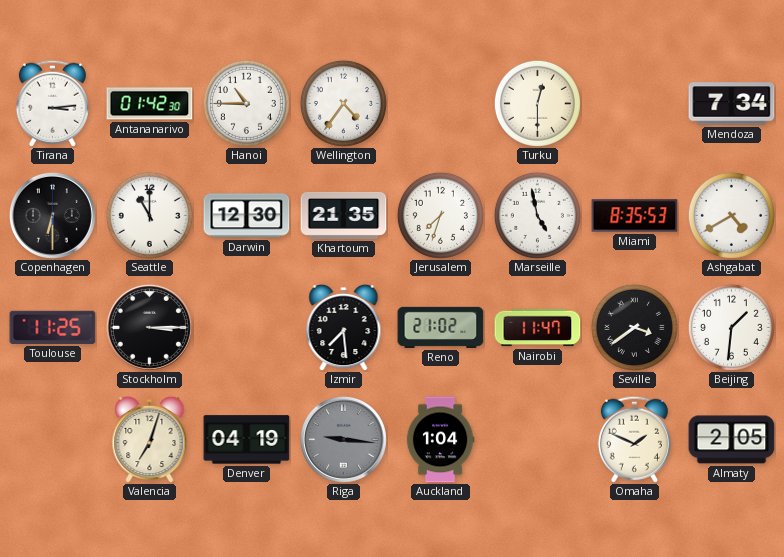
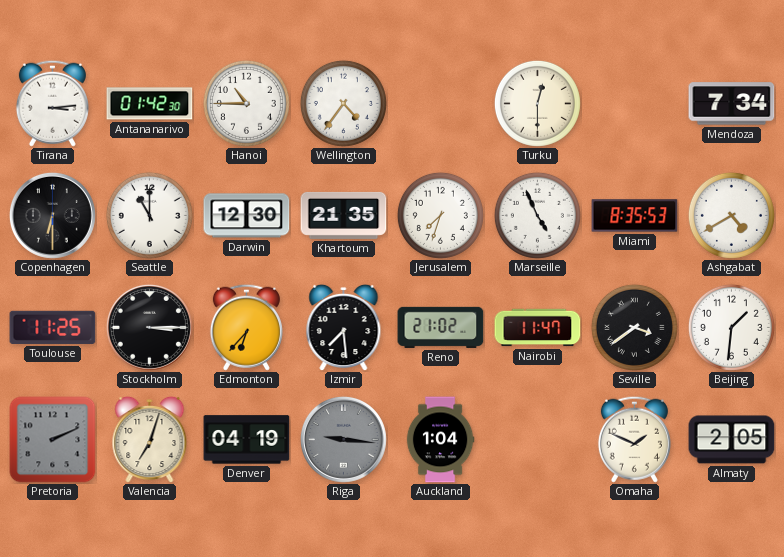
Marseille: 4:58 -> 4:56
Edmonton: none -> 6:37
Pretoria: none -> 2:11
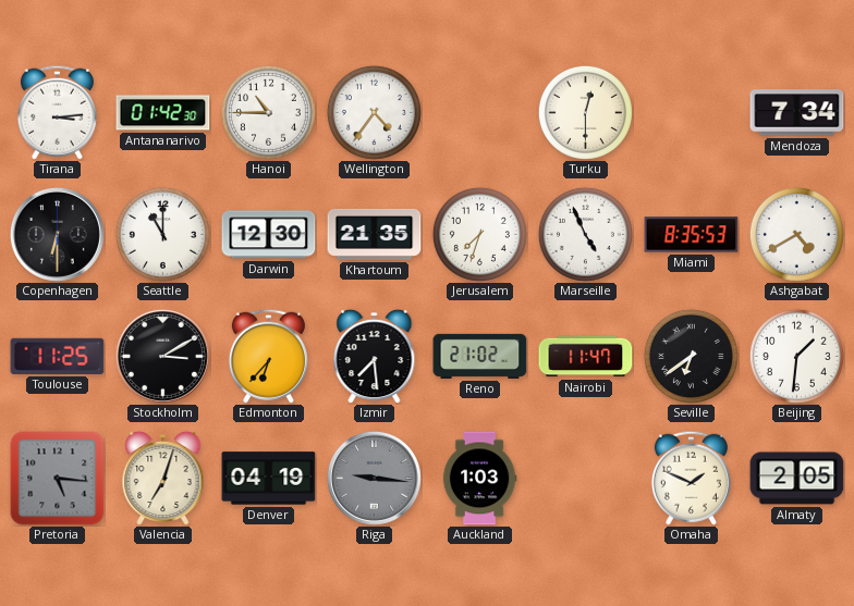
Stockholm: 3:15 -> 3:10
Seville: 3:39 -> 6:39
Pretoria: 2:11 -> 5:16
Auckland: 1:04 -> 1:03
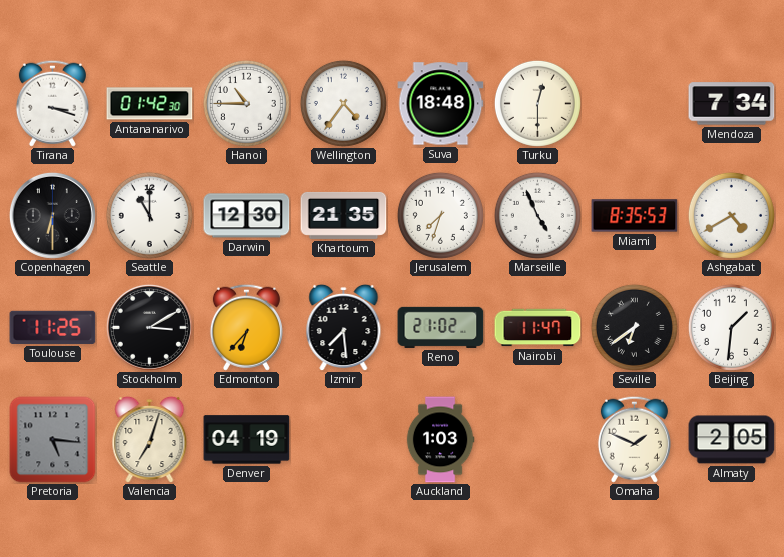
Tirana: 3:14 -> 3:18
Suva: none -> 18:48
Riga: 9:16 -> none
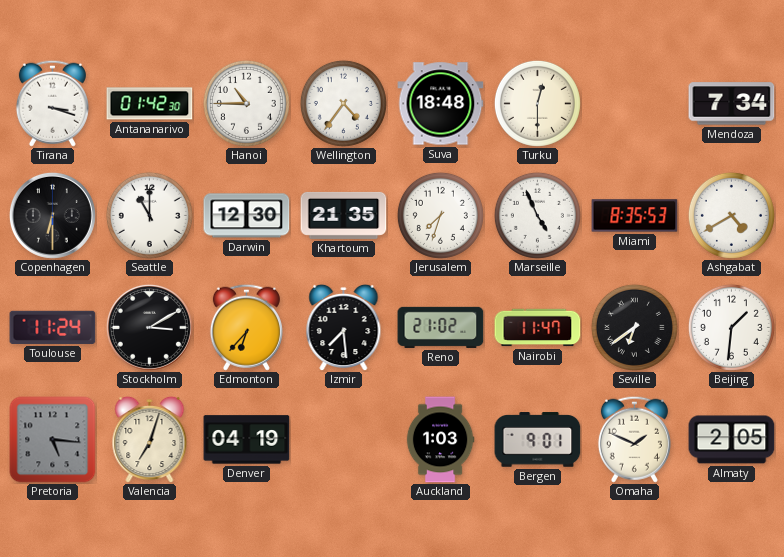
Toulouse: 11:25 -> 11:24
Bergen: none -> 9:01
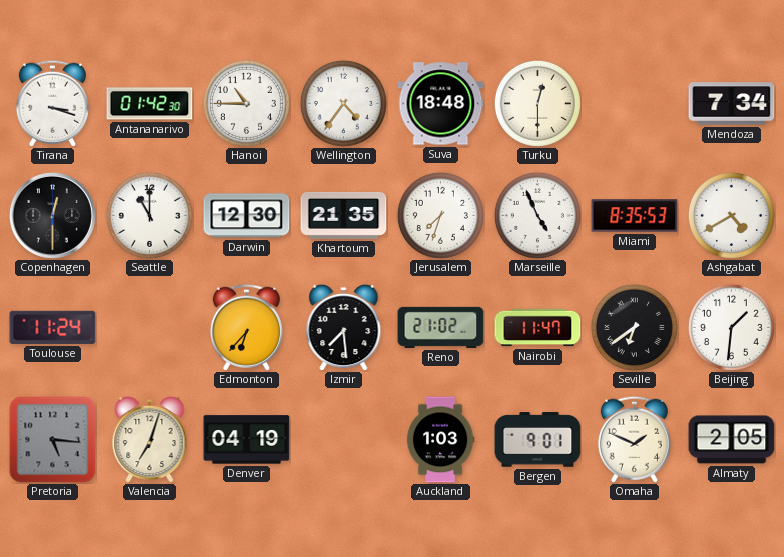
Copenhagen: 6:30 -> 12:30
Stockholm: 3:10 -> none
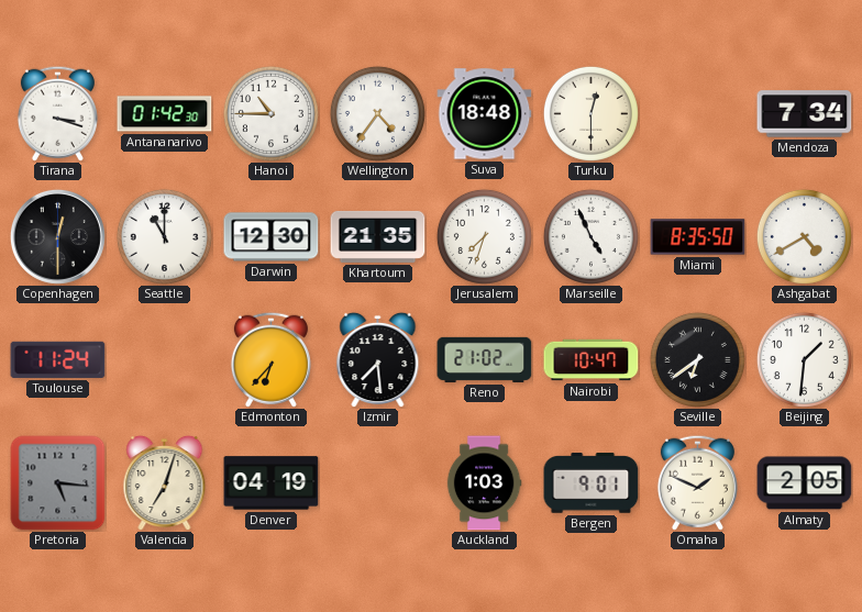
Miami: 8:35:53 -> 8:35:50
Nairobi: 11:47 -> 10:47
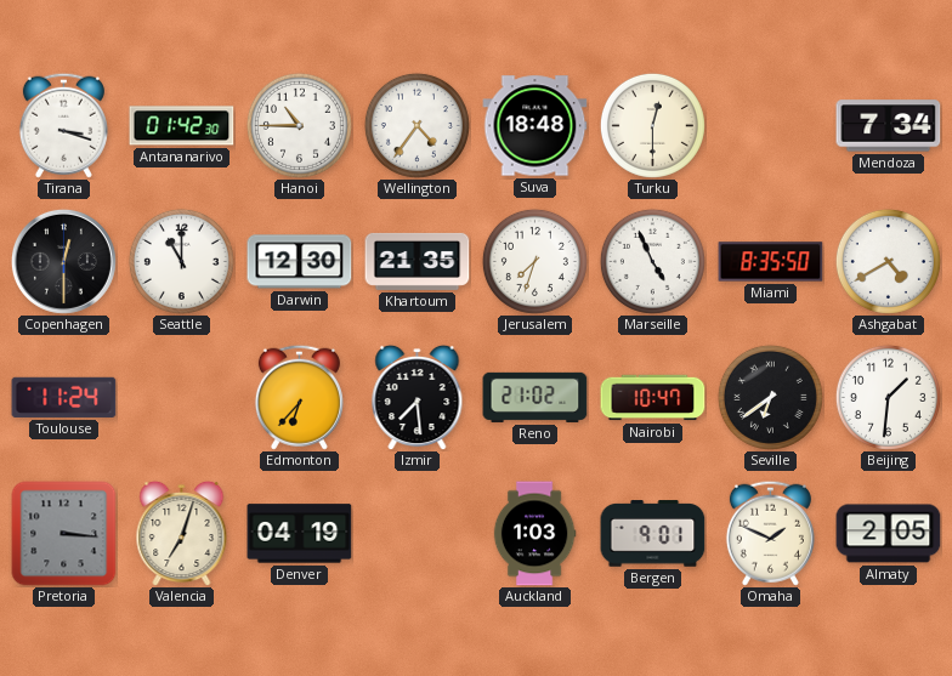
Pretoria: 5:16 -> 3:16
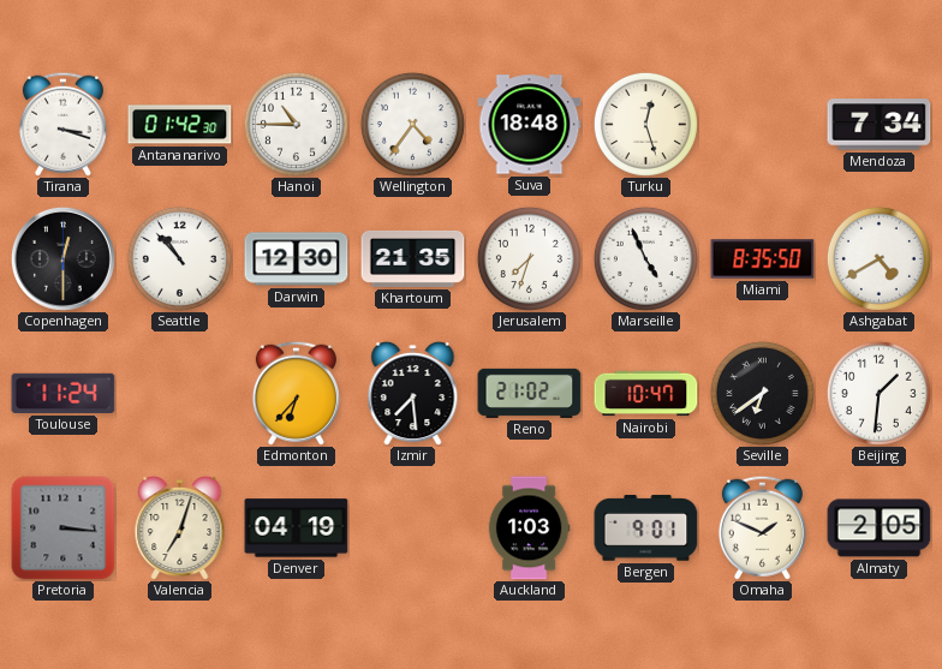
Turku: 12:30 -> 12:27
Seattle: 11:00 -> 10:53
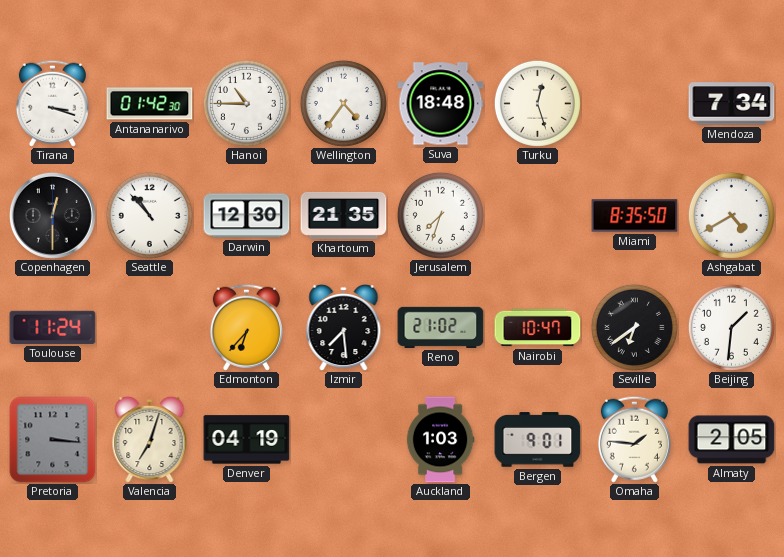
Marseille: 4:56 -> none
Omaha: 1:49 -> 1:46
